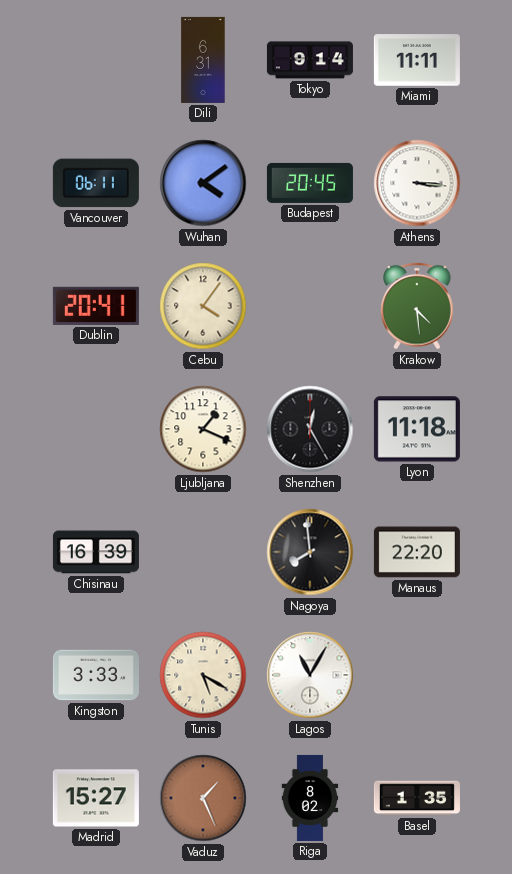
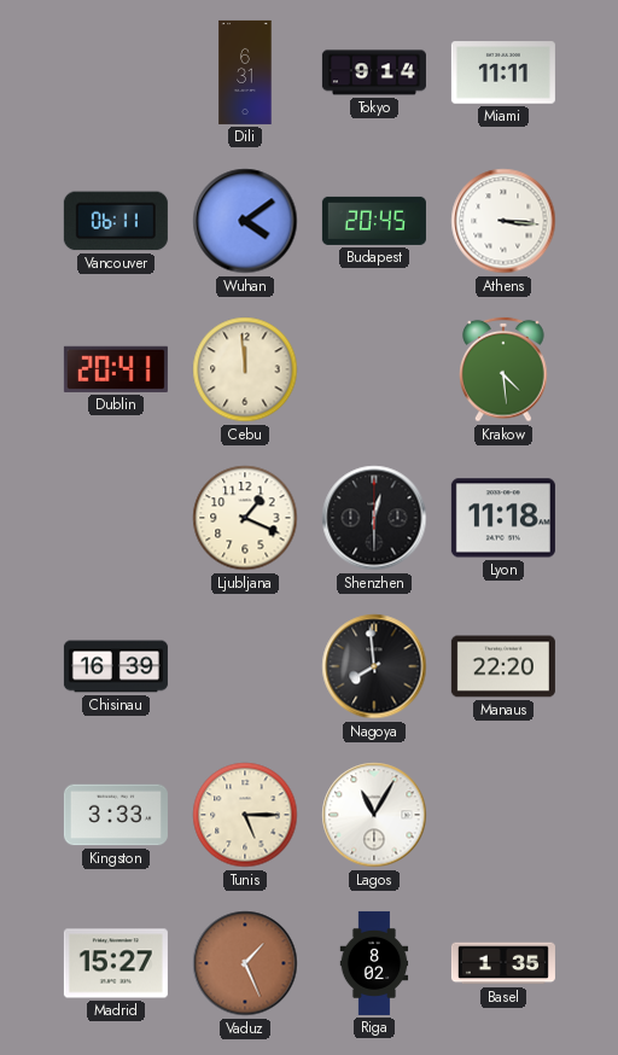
Cebu: 4:06 -> 11:59
Shenzhen: 12:25 -> 12:30
Tunis: 5:20 -> 5:15
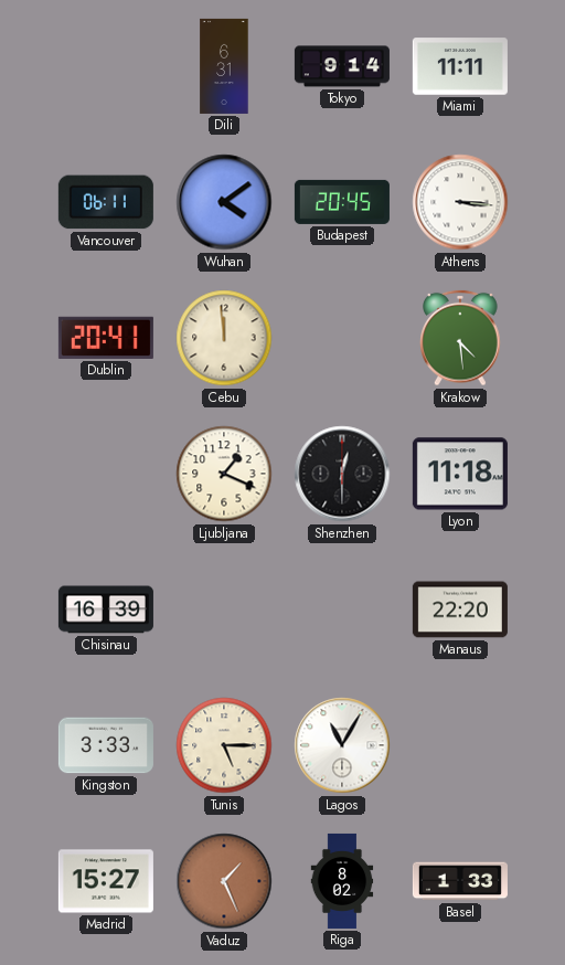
Nagoya: 7:59 -> none
Basel: 1:35 -> 1:33
